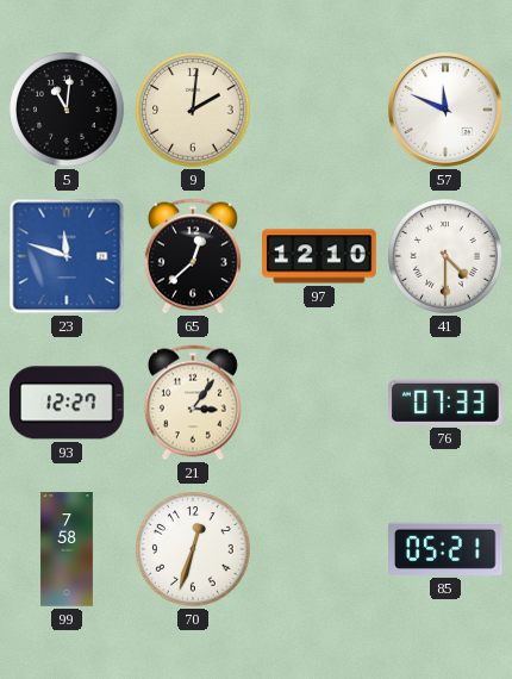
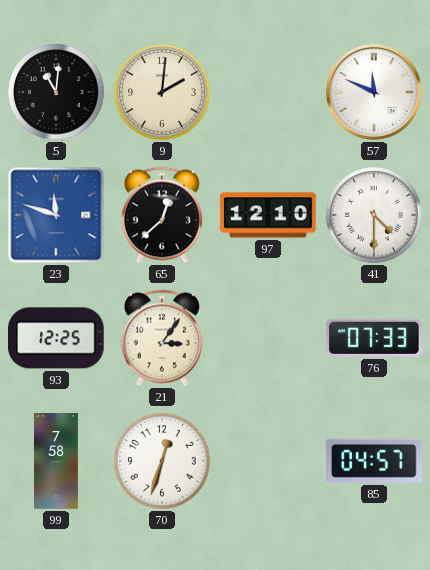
93: 12:27 -> 12:25
85: 05:21 -> 04:57
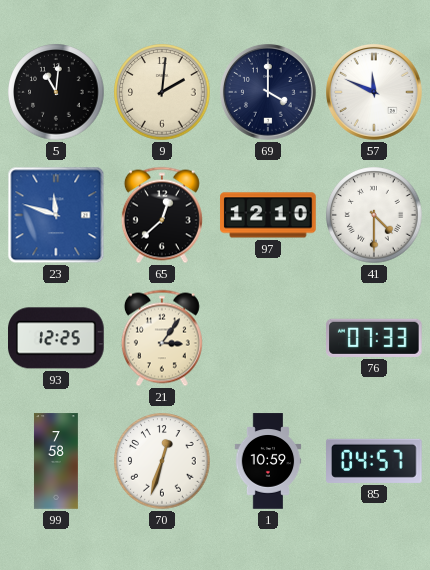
69: none -> 4:00
1: none -> 10:59
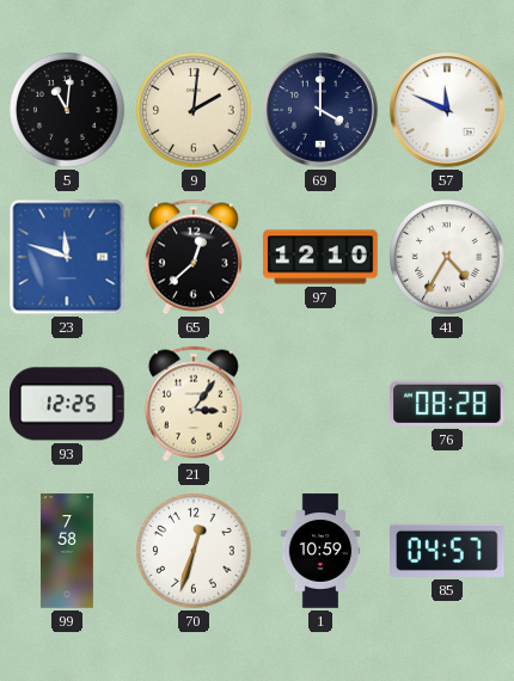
41: 4:30 -> 4:35
76: 07:33 -> 08:28
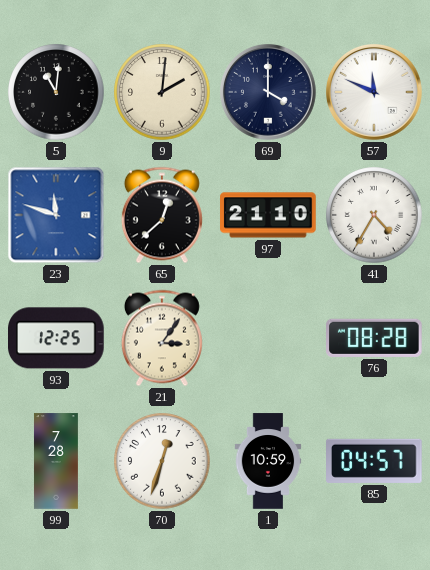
97: 12:10 -> 21:10
99: 7:58 -> 7:28
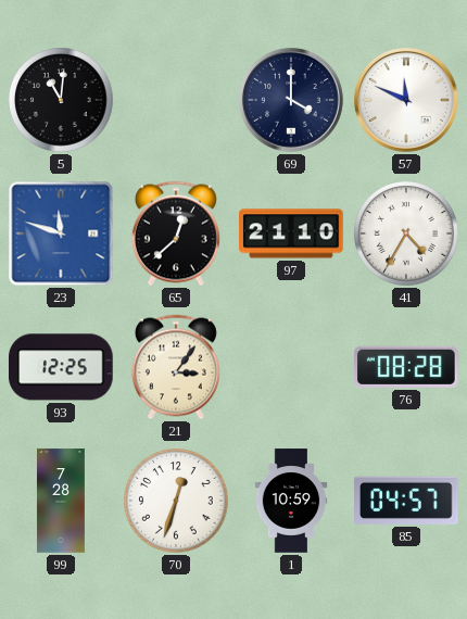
9: 2:01 -> none
